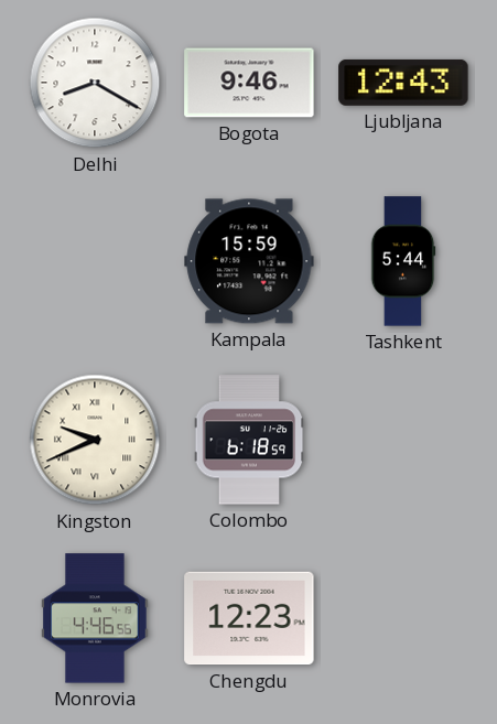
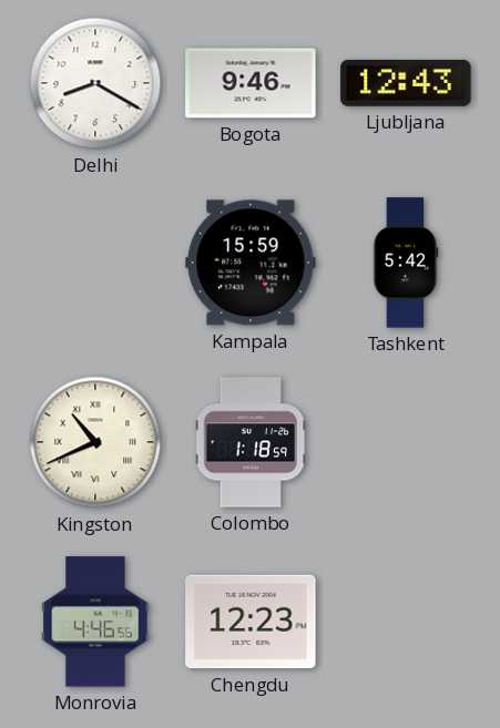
Tashkent: 5:44 -> 5:42
Kingston: 9:41 -> 10:41
Colombo: 6:18 -> 1:18
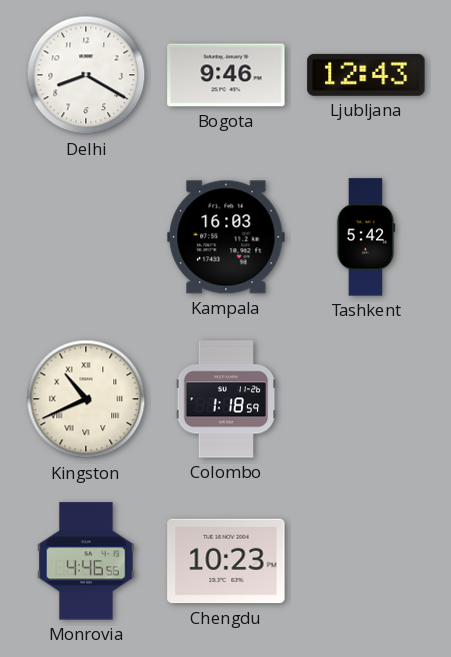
Kampala: 15:59 -> 16:03
Chengdu: 12:23 -> 10:23
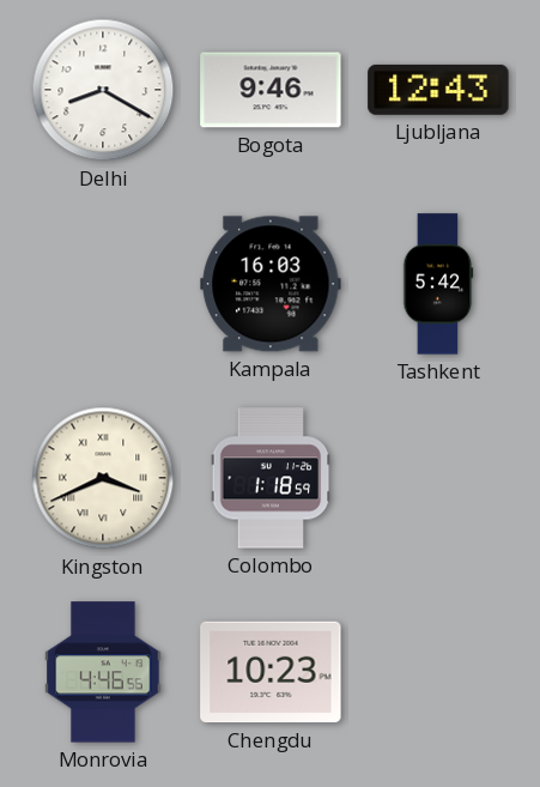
Kingston: 10:41 -> 3:41
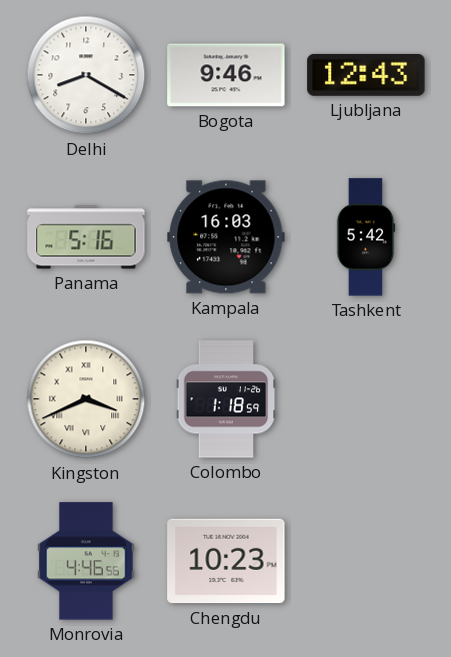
Panama: none -> 5:16
